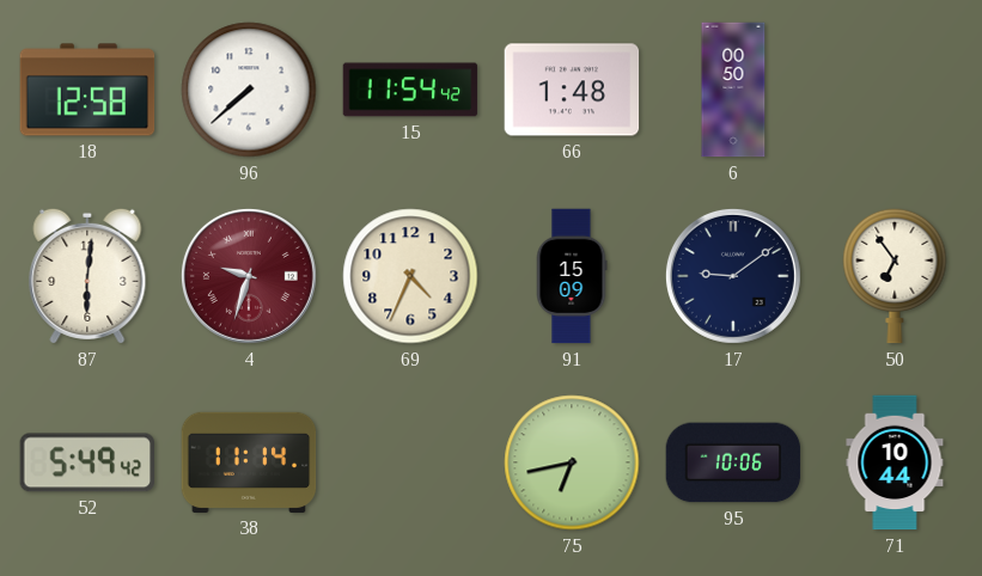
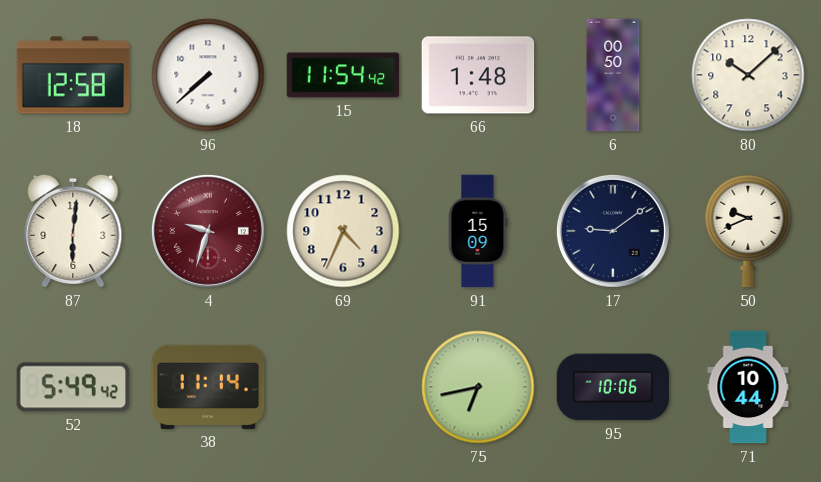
80: none -> 10:08
50: 6:54 -> 9:41
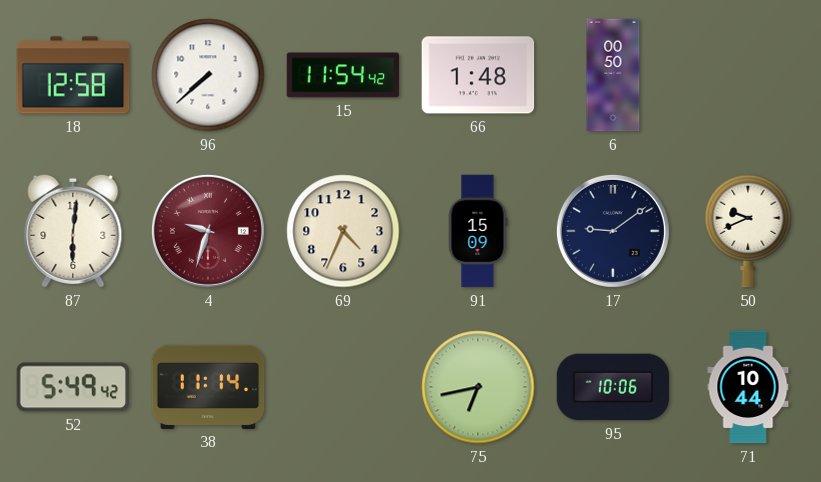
80: 10:08 -> none
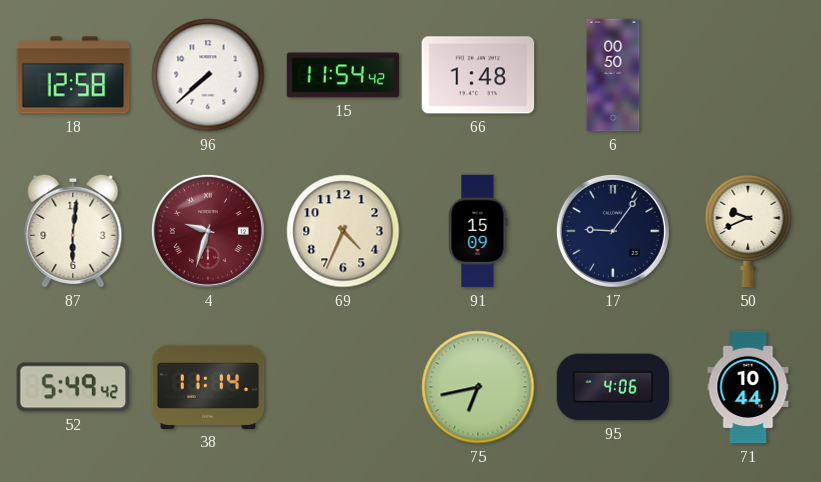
17: 9:09 -> 9:06
95: 10:06 -> 4:06
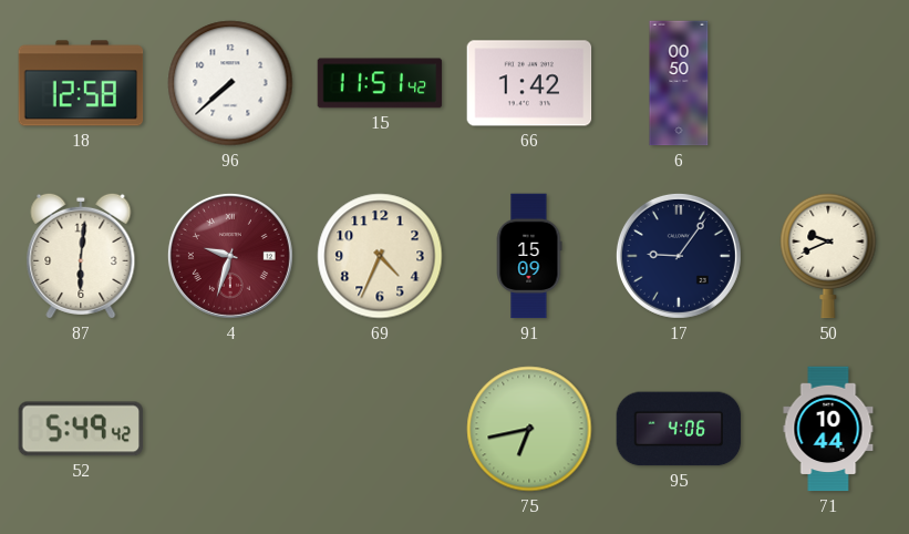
15: 11:54 -> 11:51
66: 1:48 -> 1:42
38: 11:14 -> none
